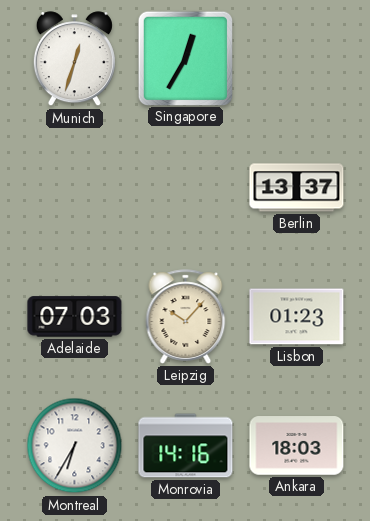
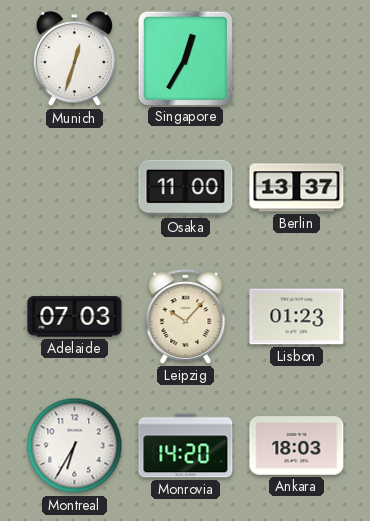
Osaka: none -> 11:00
Monrovia: 14:16 -> 14:20
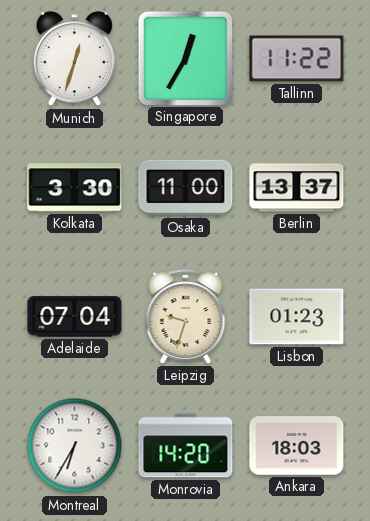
Tallinn: none -> 11:22
Kolkata: none -> 3:30
Adelaide: 07:03 -> 07:04
Leipzig: 10:07 -> 9:33
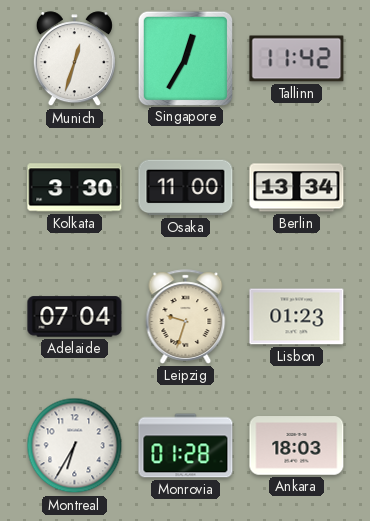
Tallinn: 11:22 -> 11:42
Berlin: 13:37 -> 13:34
Monrovia: 14:20 -> 01:28
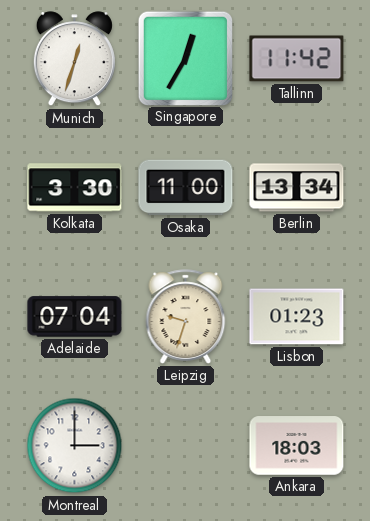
Montreal: 6:35 -> 3:00
Monrovia: 01:28 -> none
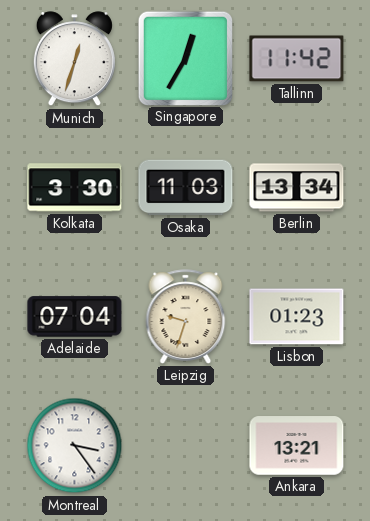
Osaka: 11:00 -> 11:03
Montreal: 3:00 -> 3:24
Ankara: 18:03 -> 13:21
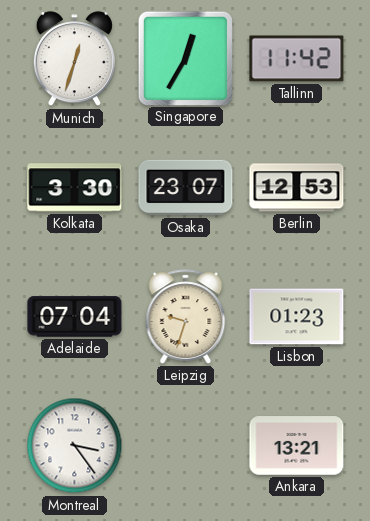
Osaka: 11:03 -> 23:07
Berlin: 13:34 -> 12:53
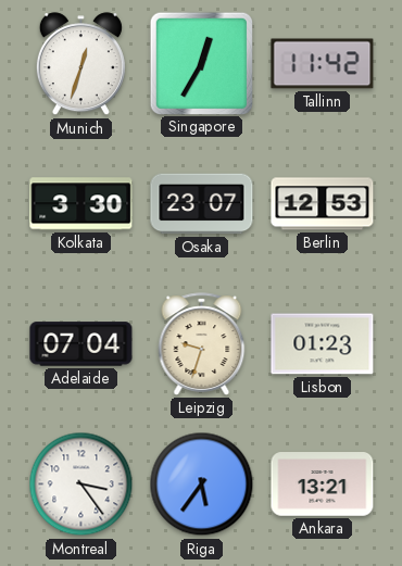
Riga: none -> 5:36
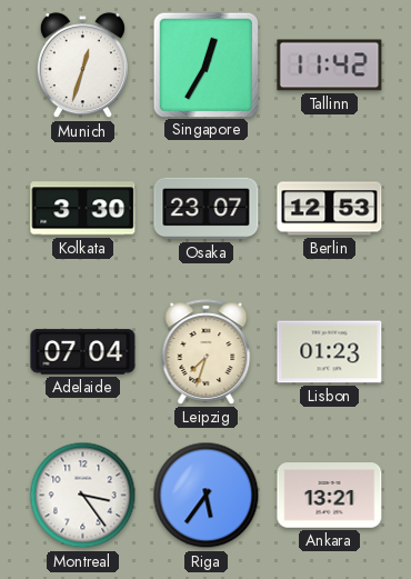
Leipzig: 9:33 -> 7:33
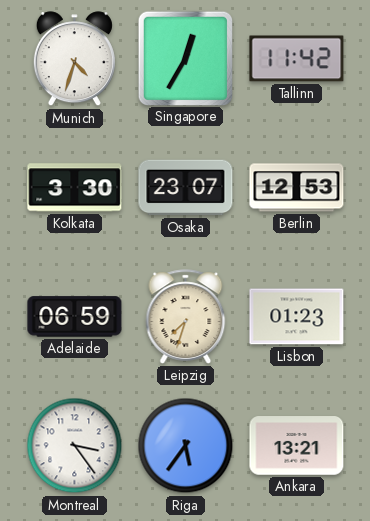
Munich: 12:33 -> 4:33
Adelaide: 07:04 -> 06:59
